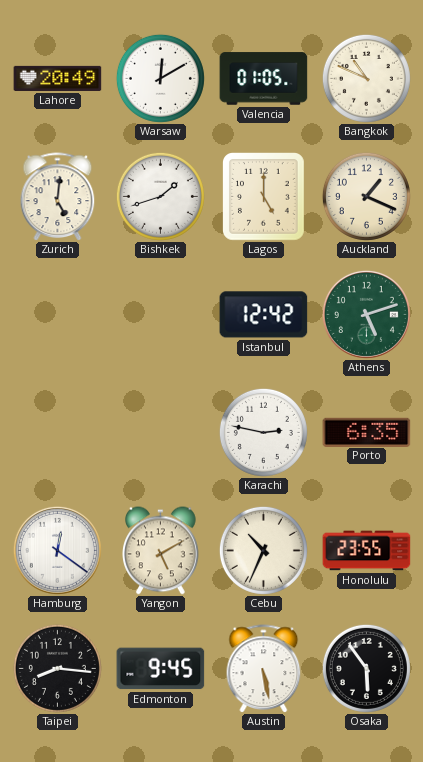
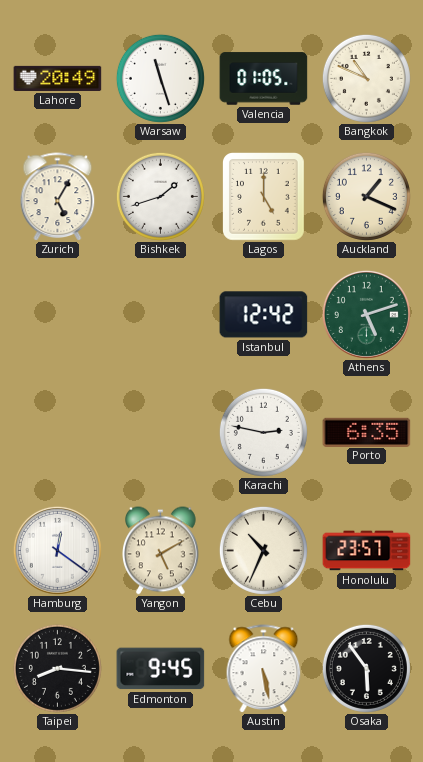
Warsaw: 12:10 -> 11:27
Zurich: 5:01 -> 5:05
Honolulu: 23:55 -> 23:57
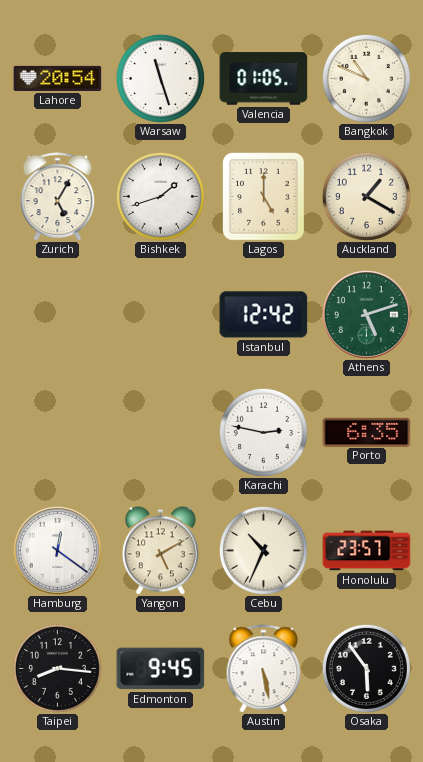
Lahore: 20:49 -> 20:54
Auckland: 1:19 -> 1:20
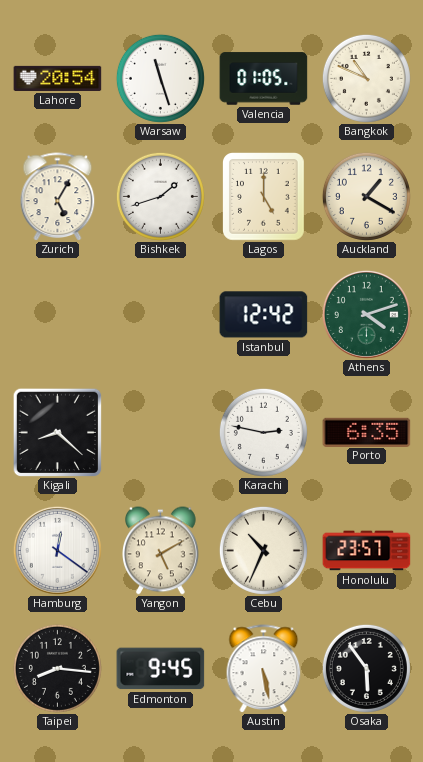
Athens: 5:12 -> 4:12
Kigali: none -> 8:22
